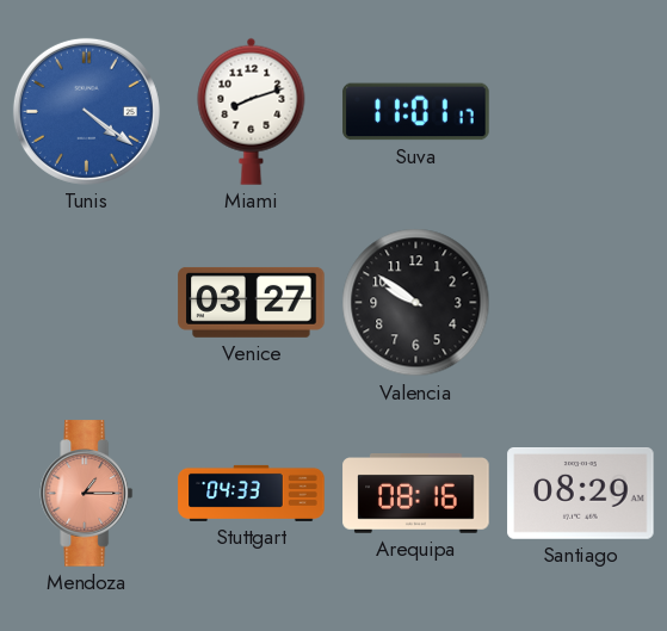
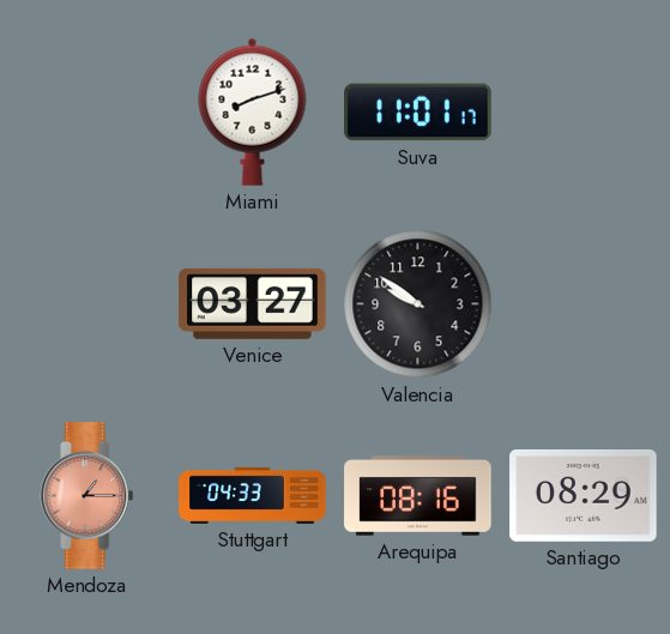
Tunis: 4:21 -> none
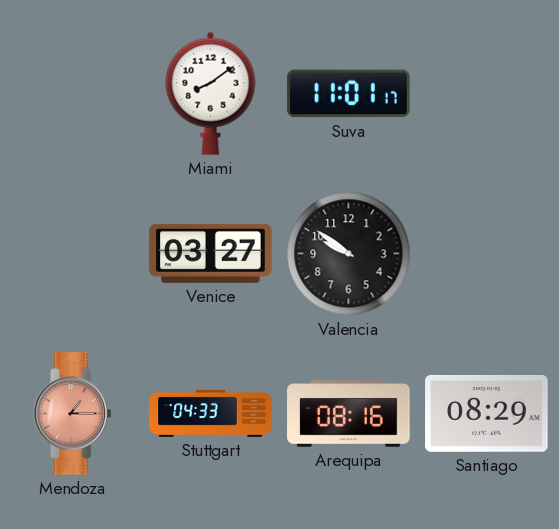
Miami: 8:12 -> 8:09
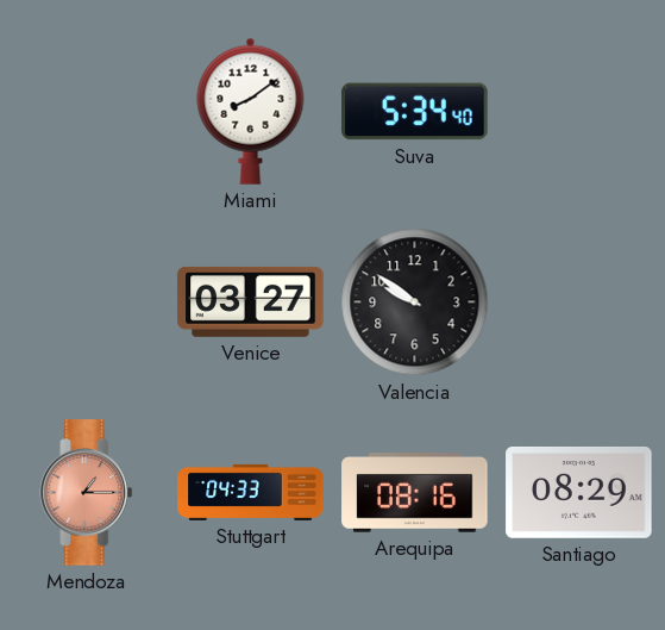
Suva: 11:01 -> 5:34
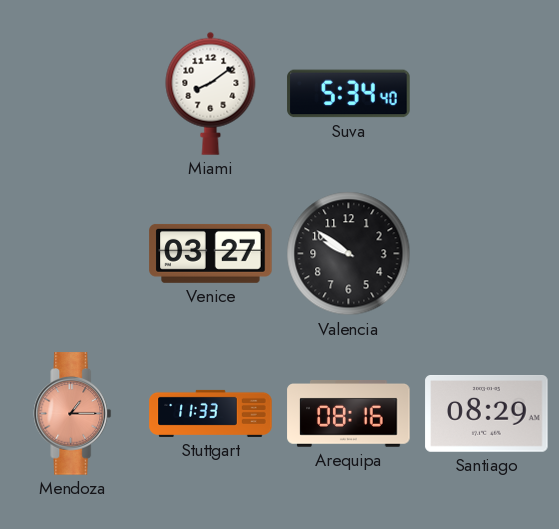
Stuttgart: 04:33 -> 11:33
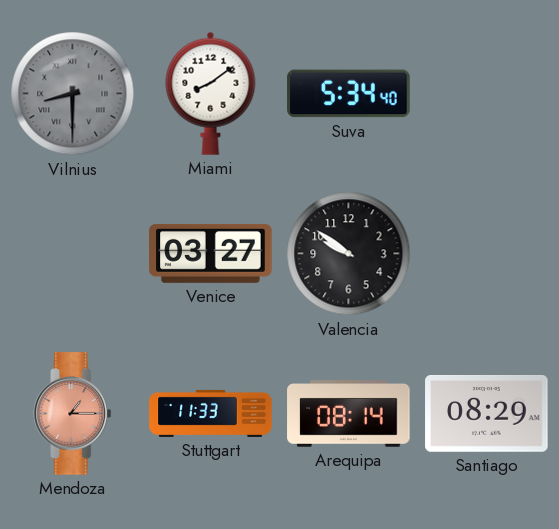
Vilnius: none -> 8:30
Arequipa: 08:16 -> 08:14
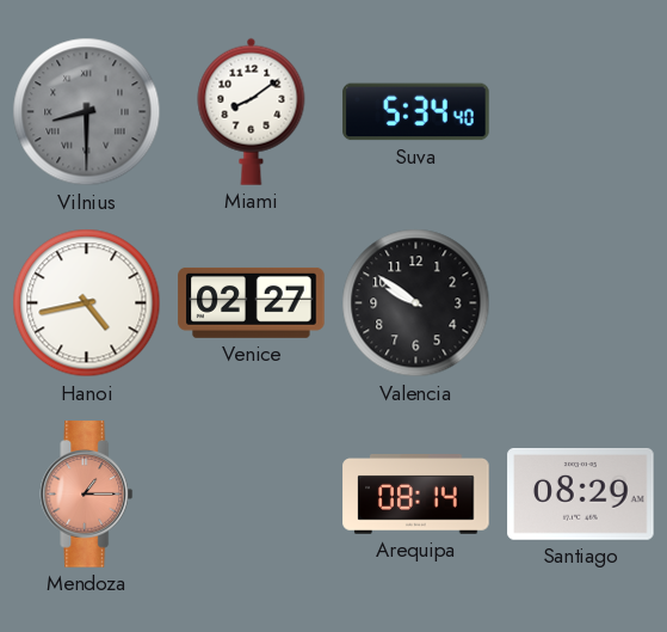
Hanoi: none -> 4:43
Venice: 03:27 -> 02:27
Stuttgart: 11:33 -> none
